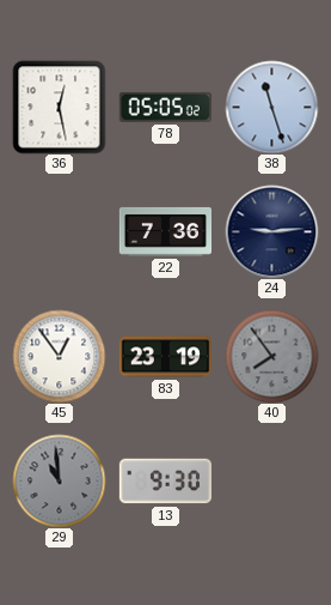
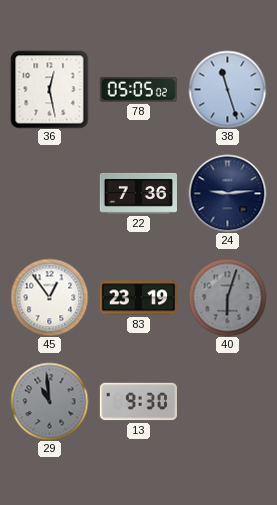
40: 7:54 -> 6:03
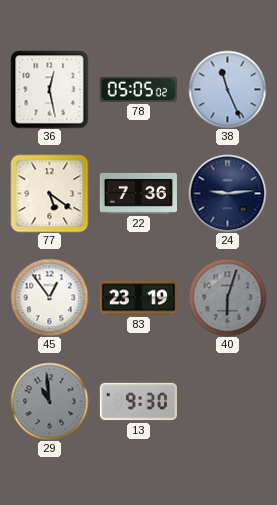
38: 11:27 -> 11:26
77: none -> 5:21
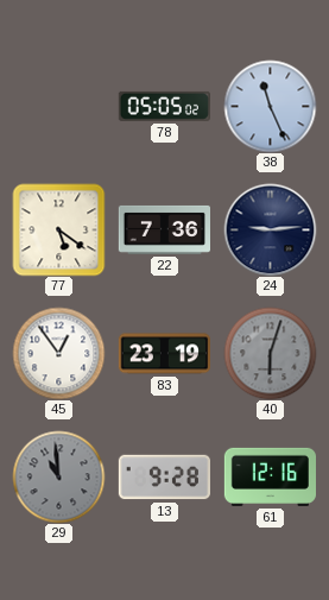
36: 12:28 -> none
13: 9:30 -> 9:28
61: none -> 12:16
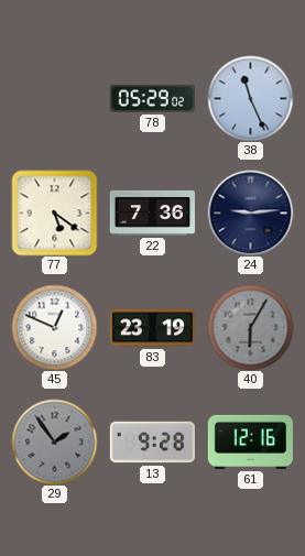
78: 05:05 -> 05:29
45: 12:54 -> 12:49
40: 6:03 -> 6:05
29: 10:59 -> 1:54
